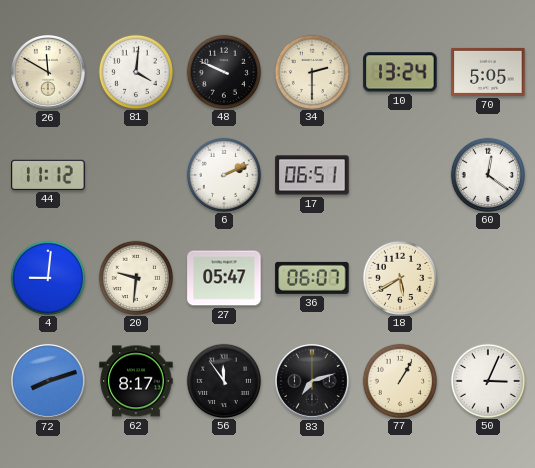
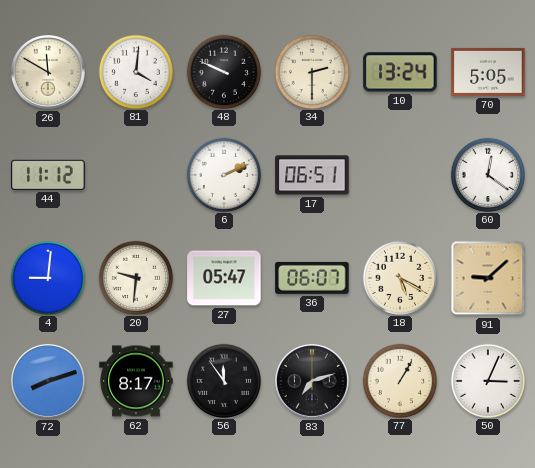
18: 5:40 -> 5:20
91: none -> 9:08
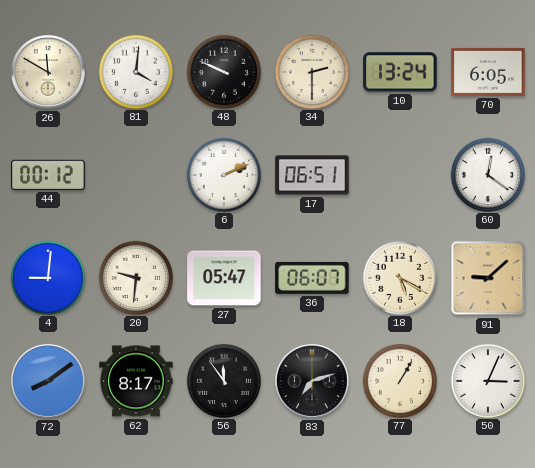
70: 5:05 -> 6:05
44: 11:12 -> 00:12
72: 8:12 -> 8:09
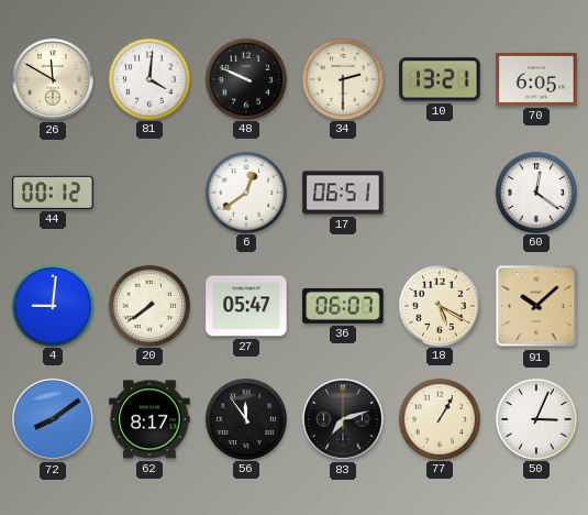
10: 13:24 -> 13:21
6: 2:11 -> 12:39
20: 9:31 -> 7:39
91: 9:08 -> 10:08
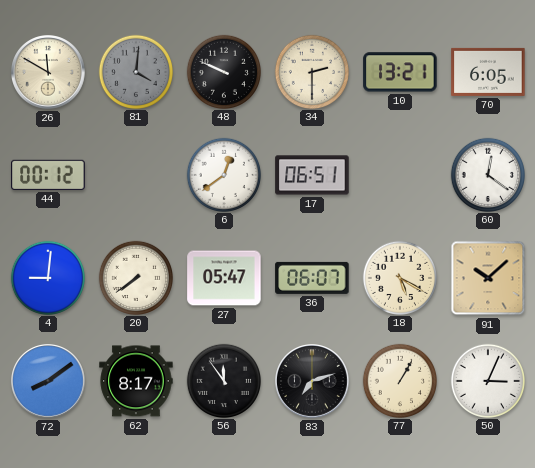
81 dial: white -> grey
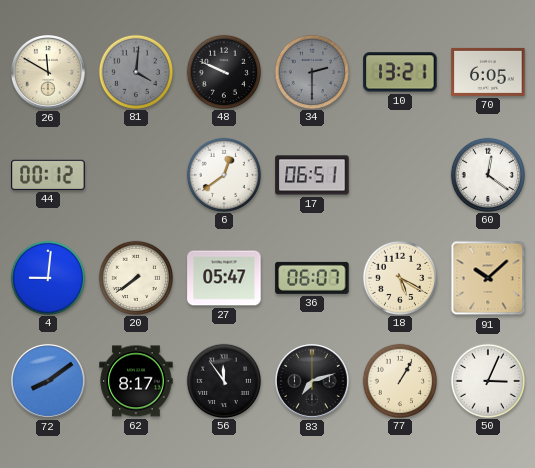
34 dial: cream -> grey
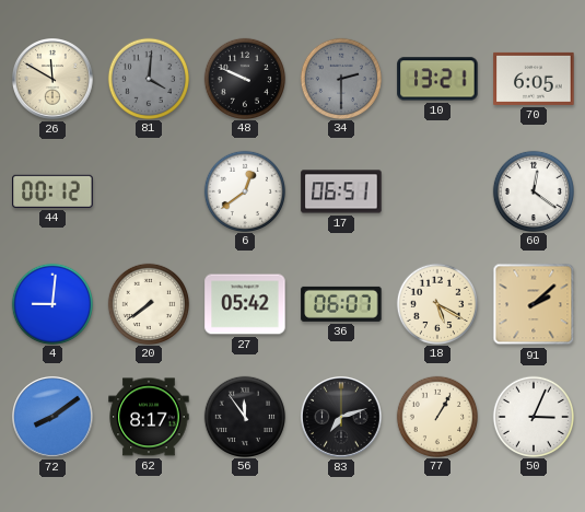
27: 05:47 -> 05:42
91: 10:08 -> 2:08
